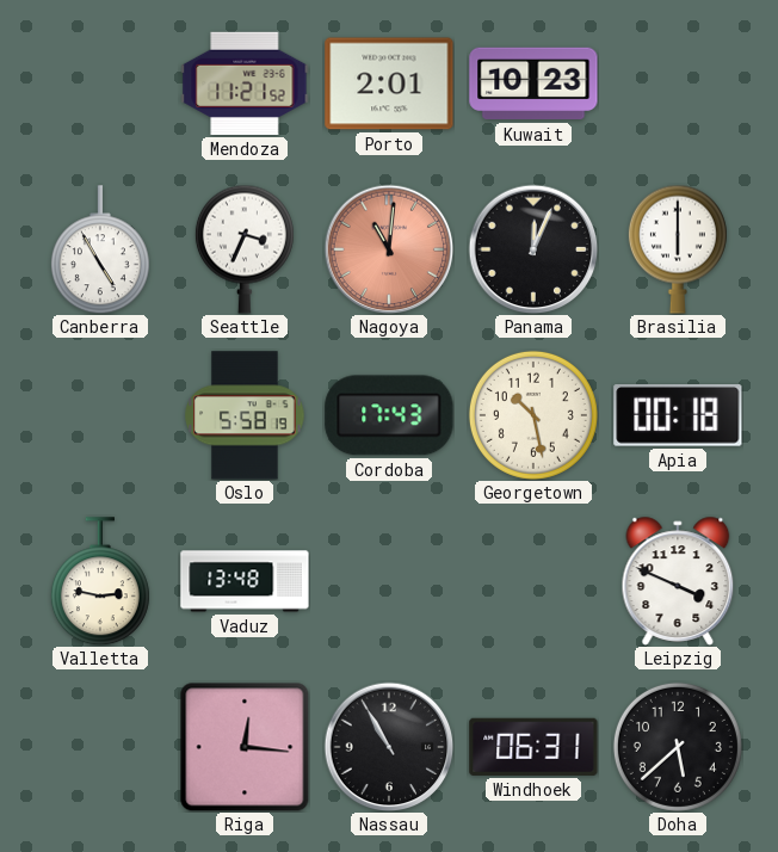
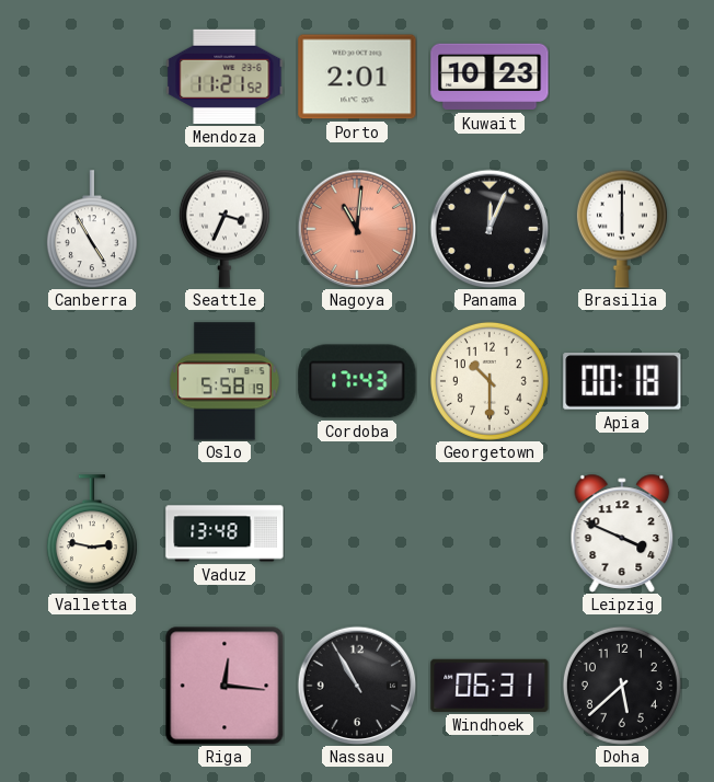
Georgetown: 10:28 -> 10:30
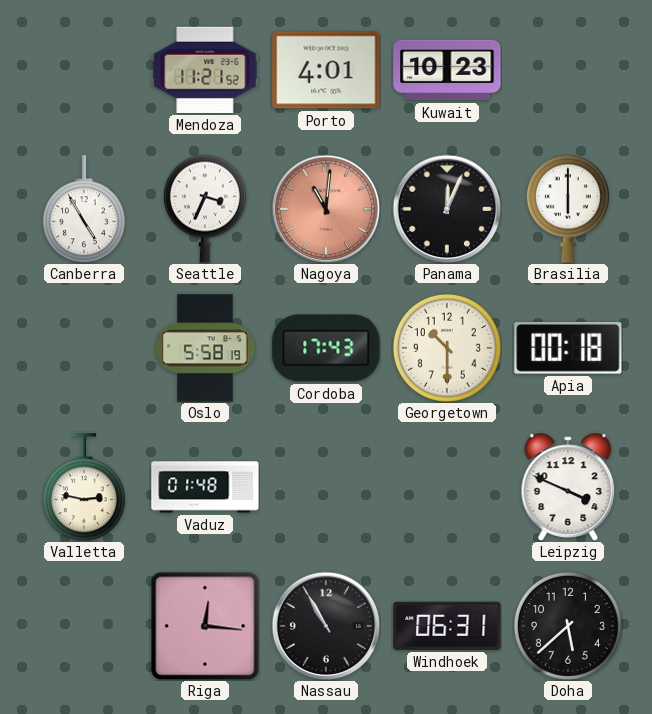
Porto: 2:01 -> 4:01
Vaduz: 13:48 -> 01:48
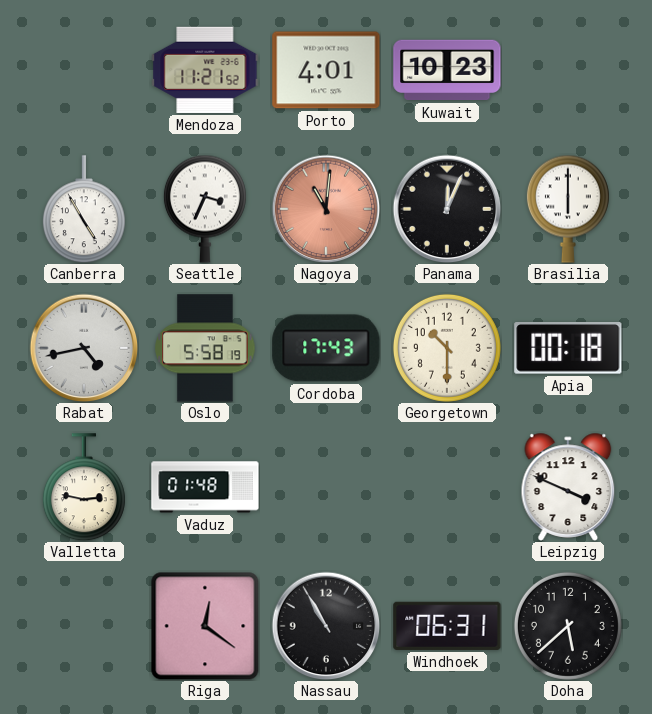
Rabat: none -> 4:43
Riga: 12:16 -> 12:21
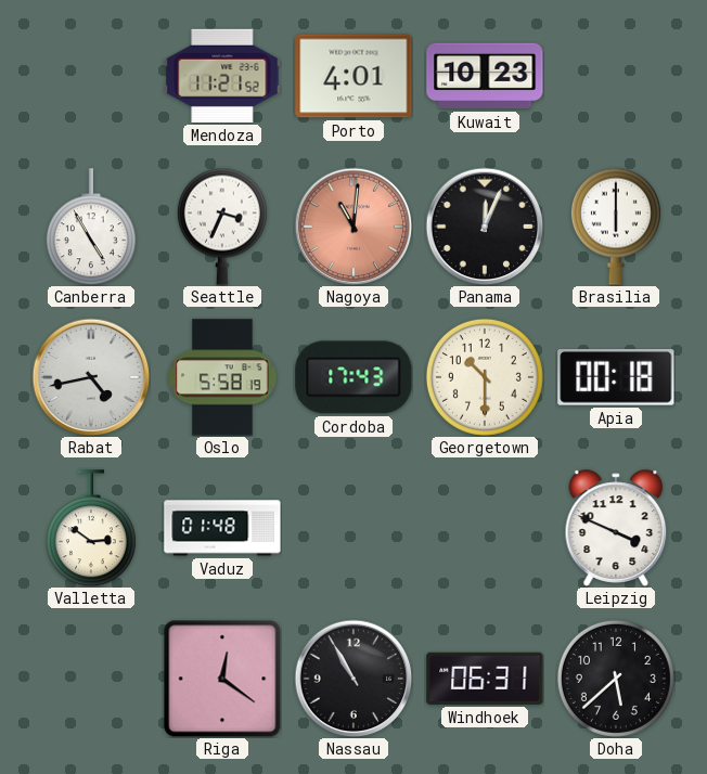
Valletta: 2:47 -> 2:51
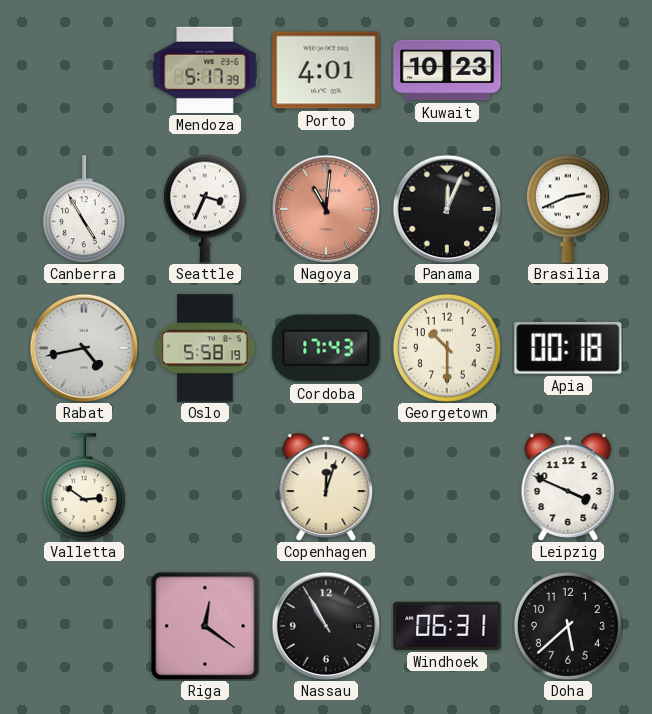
Mendoza: 11:21 -> 5:17
Brasilia: 6:00 -> 2:41
Vaduz: 01:48 -> none
Copenhagen: none -> 12:03
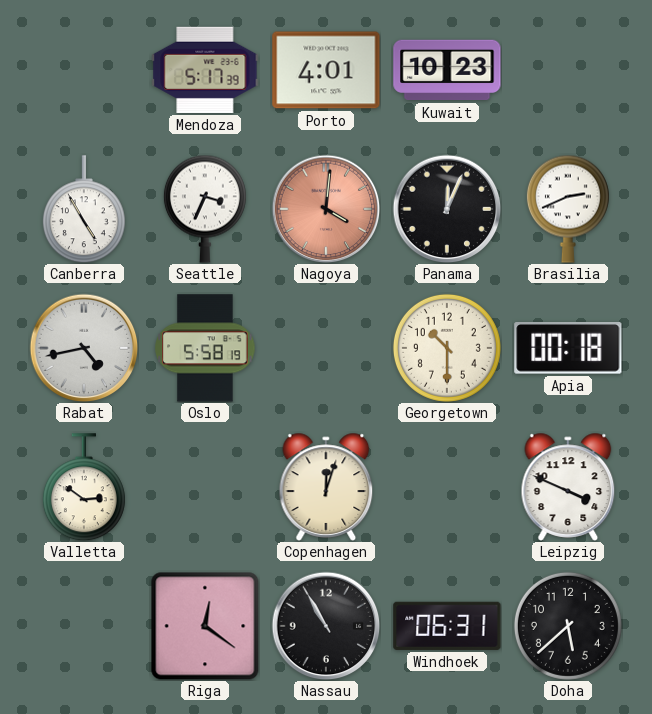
Nagoya: 11:01 -> 4:01
Cordoba: 17:43 -> none
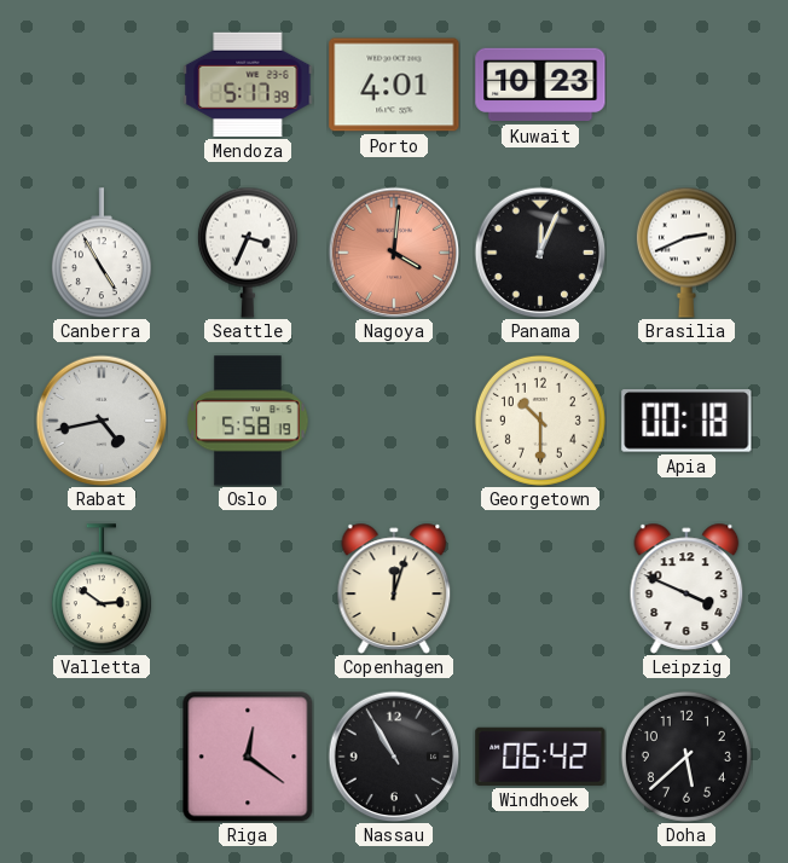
Windhoek: 06:31 -> 06:42
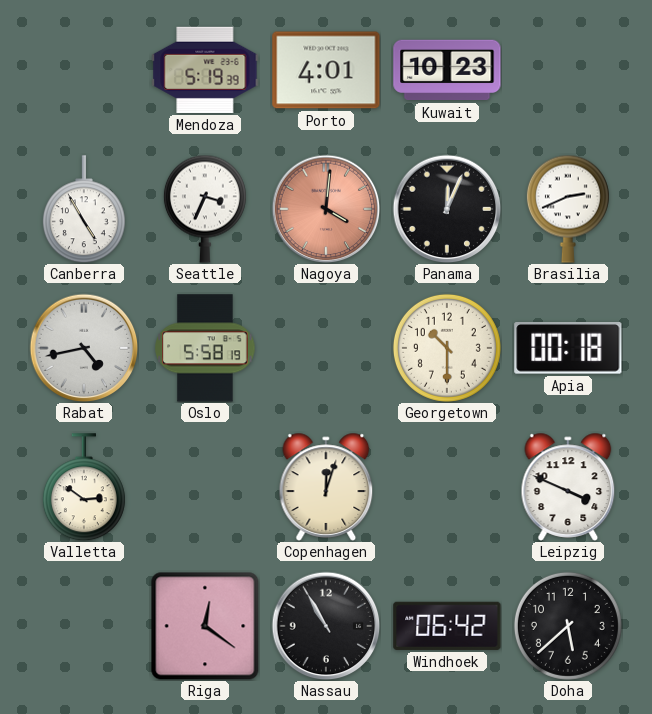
Mendoza: 5:17 -> 5:19
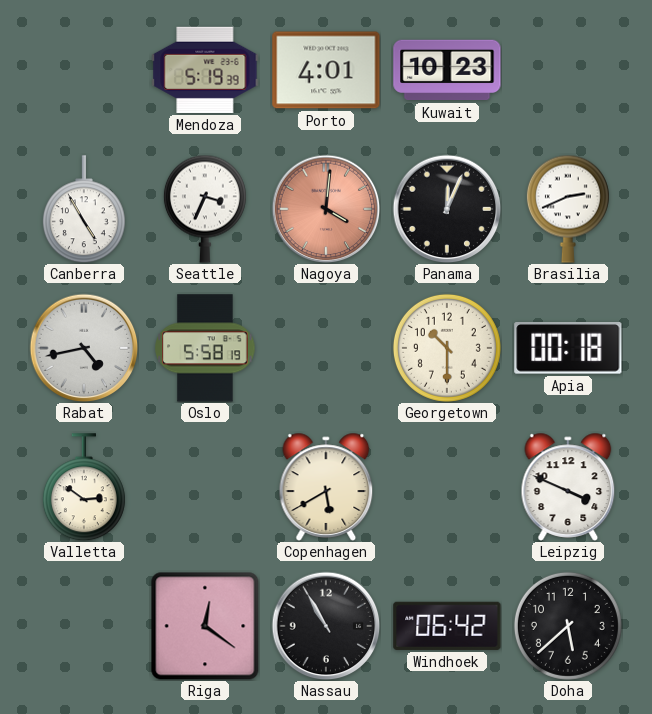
Copenhagen: 12:03 -> 5:40
